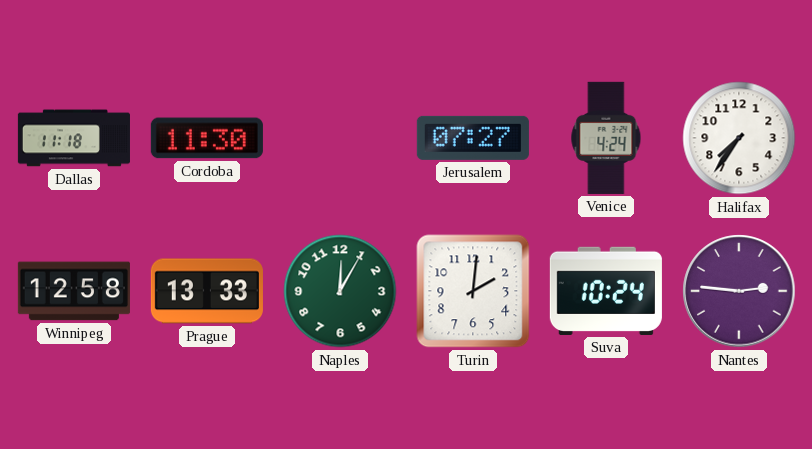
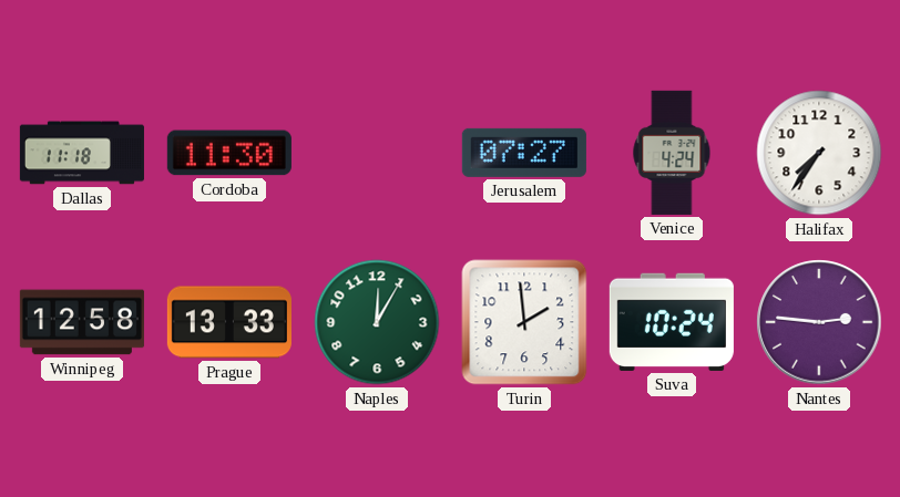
Turin: 2:01 -> 1:59
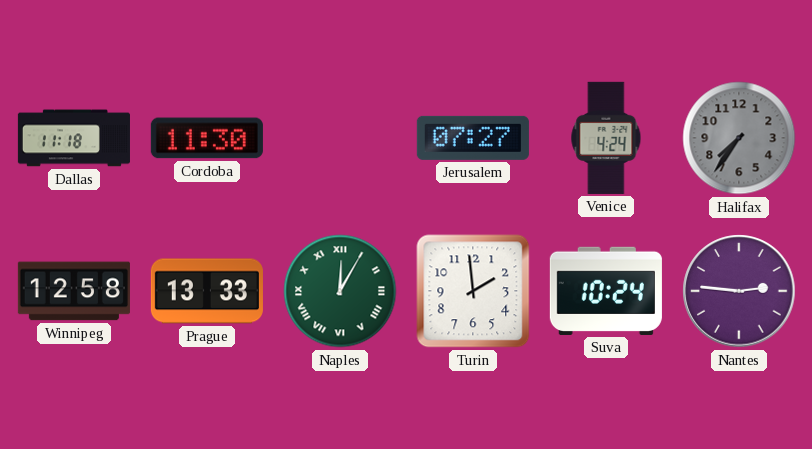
Halifax dial: white -> grey
Naples numerals: Arabic -> Roman
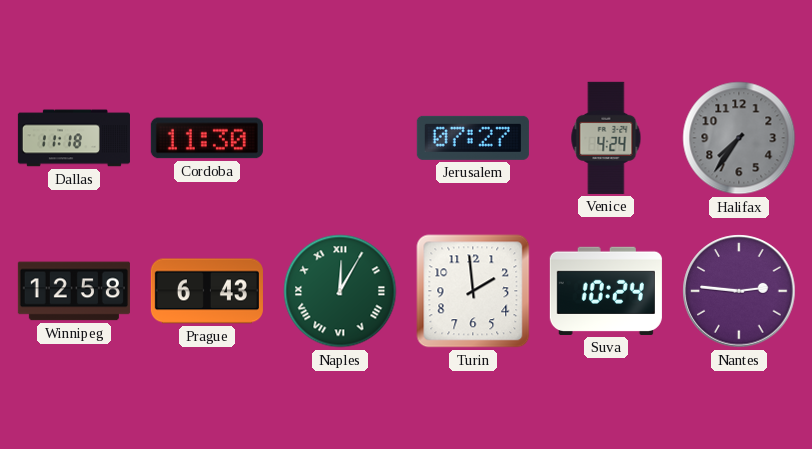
Prague: 13:33 -> 6:43
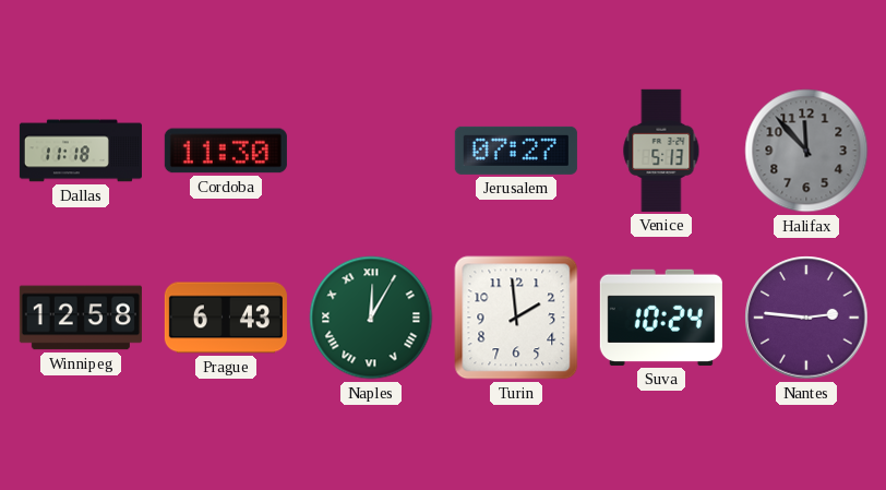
Venice: 4:24 -> 5:13
Halifax: 7:36 -> 11:53
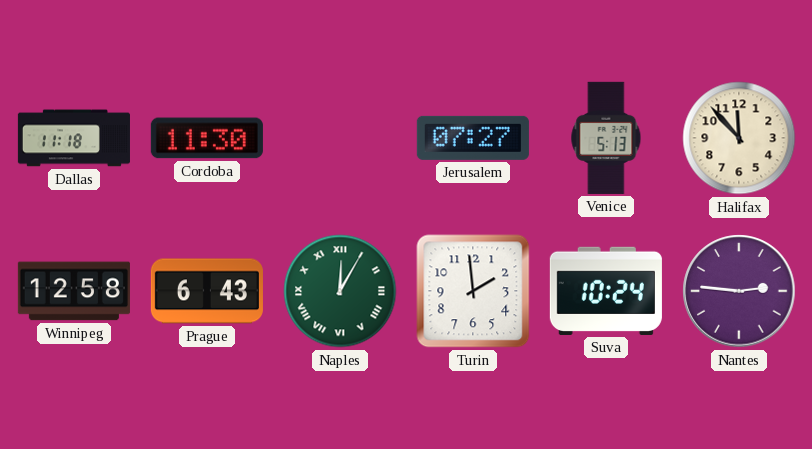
Halifax dial: grey -> cream
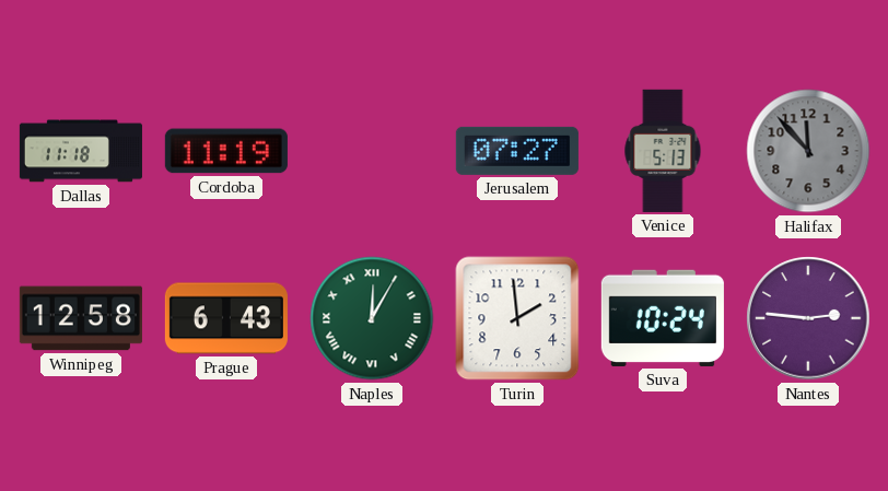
Cordoba: 11:30 -> 11:19
Halifax dial: cream -> grey
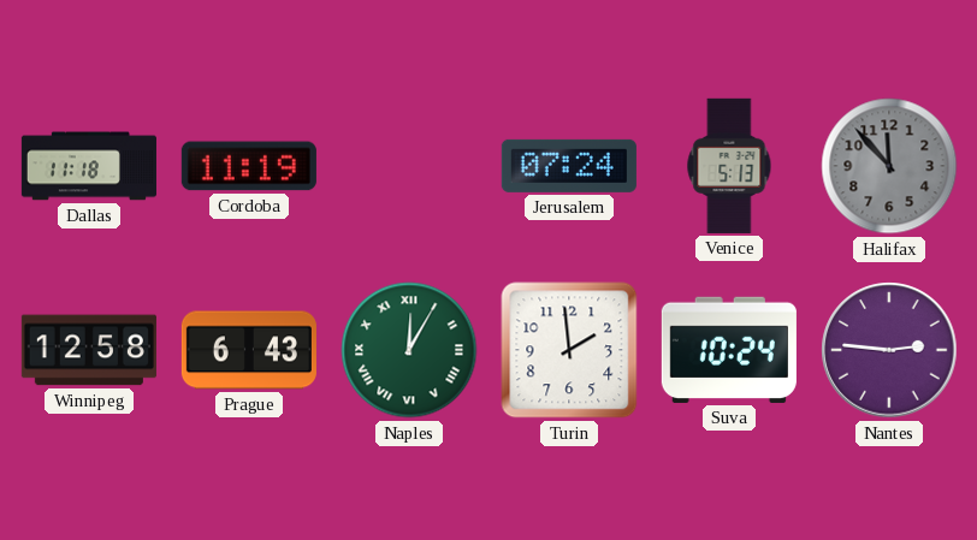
Jerusalem: 07:27 -> 07:24
